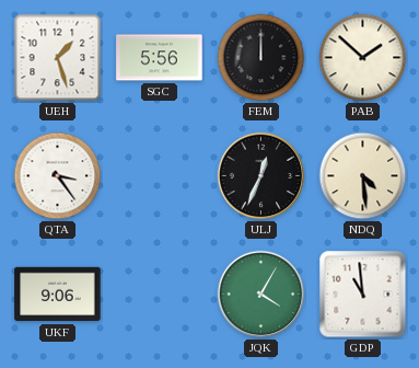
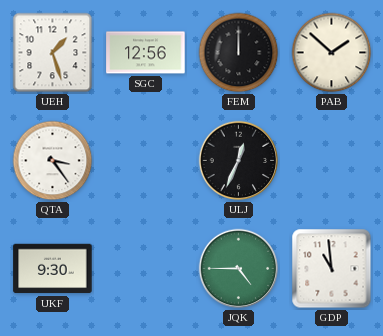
SGC: 5:56 -> 12:56
NDQ: 4:29 -> none
UKF: 9:06 -> 9:30
JQK: 4:05 -> 4:45
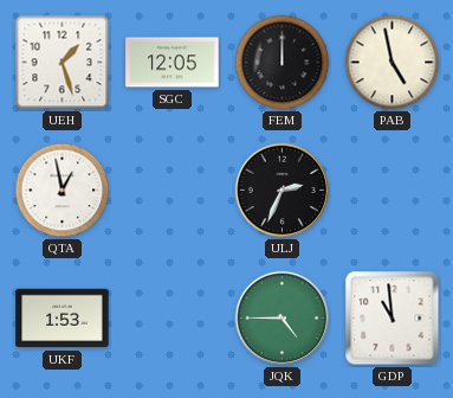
SGC: 12:56 -> 12:05
PAB: 1:52 -> 4:58
QTA: 3:24 -> 12:58
ULJ: 12:34 -> 2:34
UKF: 9:30 -> 1:53
